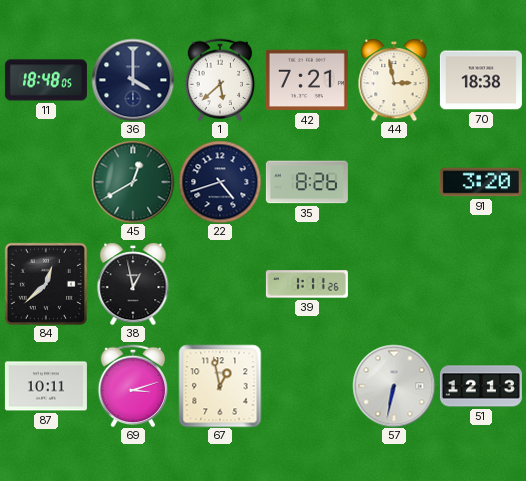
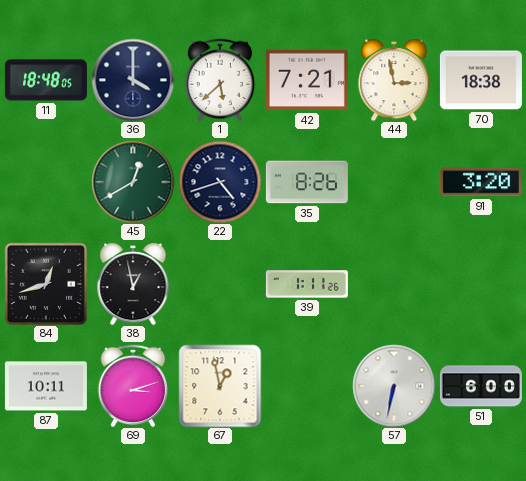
84: 12:38 -> 12:42
51: 12:13 -> 6:00
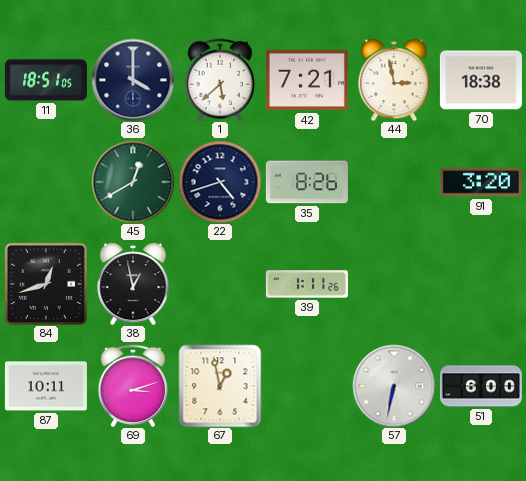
11: 18:48 -> 18:51
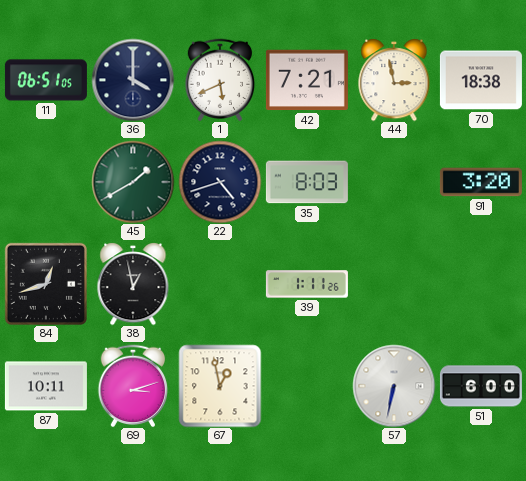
11: 18:51 -> 06:51
1: 5:38 -> 5:41
45: 12:40 -> 1:40
35: 8:26 -> 8:03
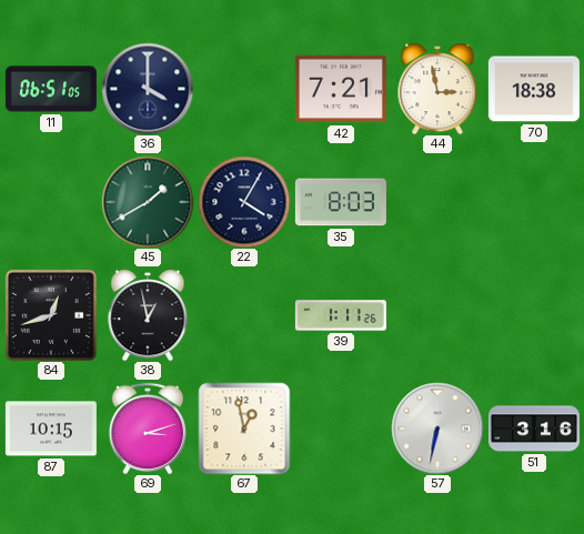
1: 5:41 -> none
22: 4:42 -> 4:05
91: 3:20 -> none
87: 10:11 -> 10:15
51: 6:00 -> 3:16
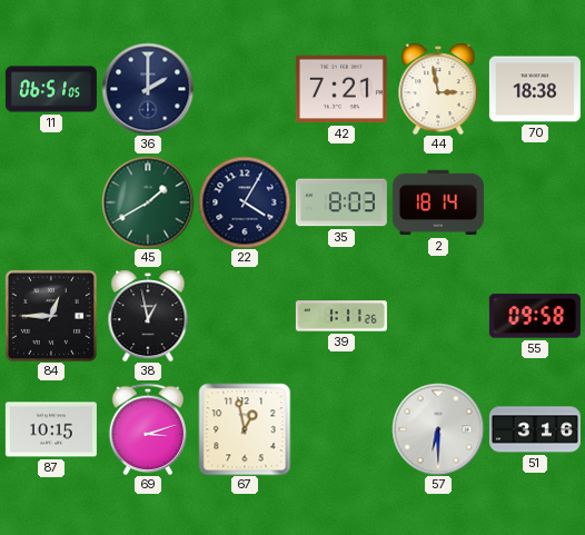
36: 4:00 -> 2:00
2: none -> 18:14
84: 12:42 -> 12:45
55: none -> 09:58
57: 6:32 -> 6:30
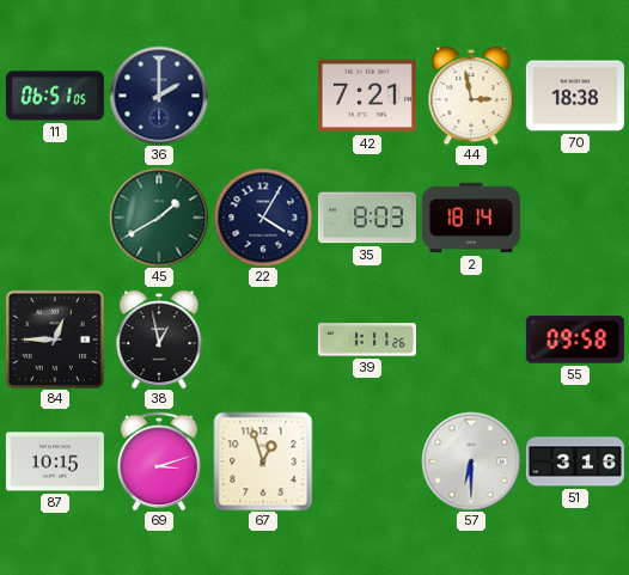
67: 12:58 -> 12:57
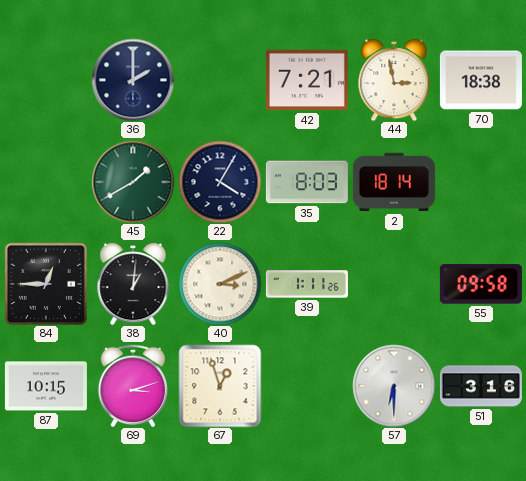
11: 06:51 -> none
38: 12:58 -> 1:01
40: none -> 3:11
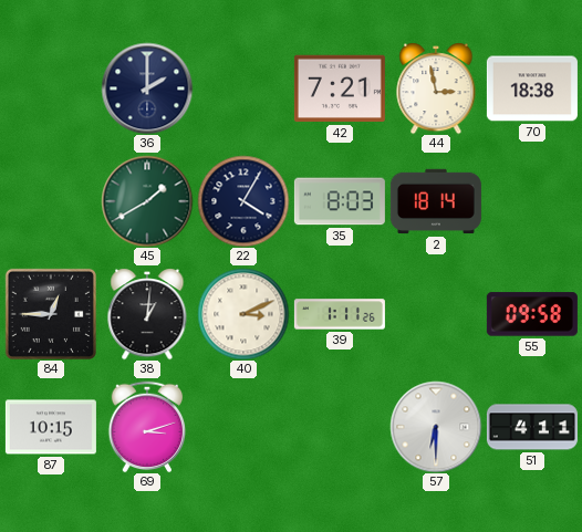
67: 12:57 -> none
51: 3:16 -> 4:11
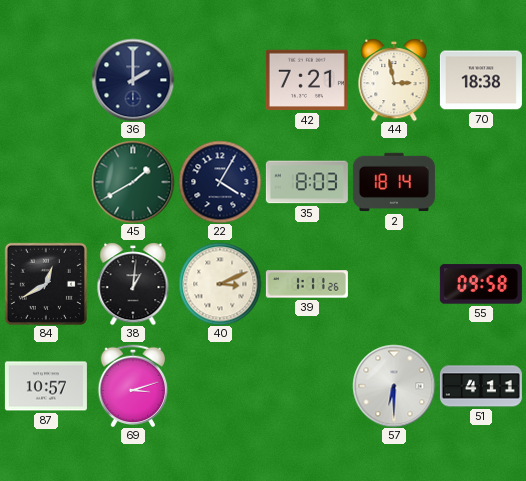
84: 12:45 -> 12:40
87: 10:15 -> 10:57
